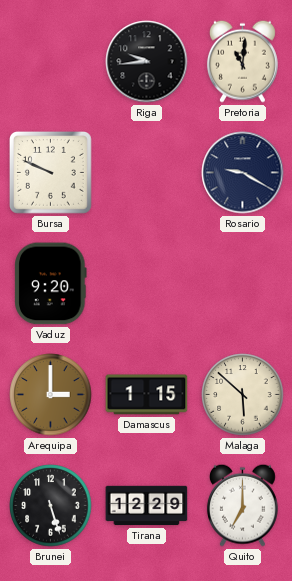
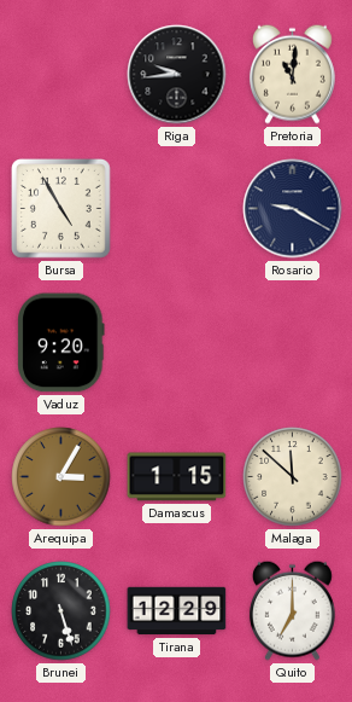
Bursa: 9:49 -> 4:55
Arequipa: 3:00 -> 3:05
Malaga: 5:52 -> 11:52
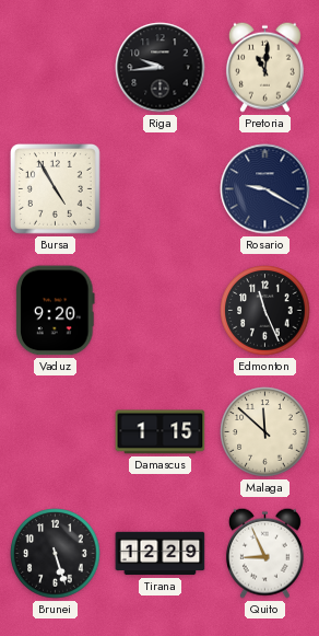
Edmonton: none -> 11:26
Arequipa: 3:05 -> none
Quito: 7:00 -> 8:56
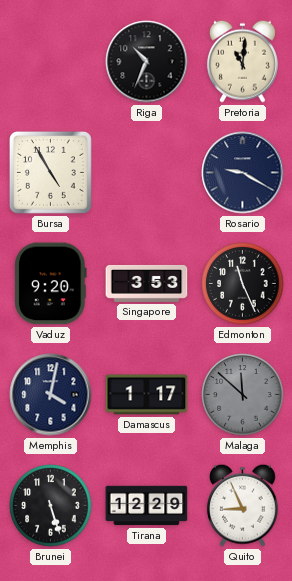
Riga: 9:44 -> 10:34
Singapore: none -> 3:53
Memphis: none -> 4:02
Damascus: 1:15 -> 1:17
Malaga dial: cream -> grey
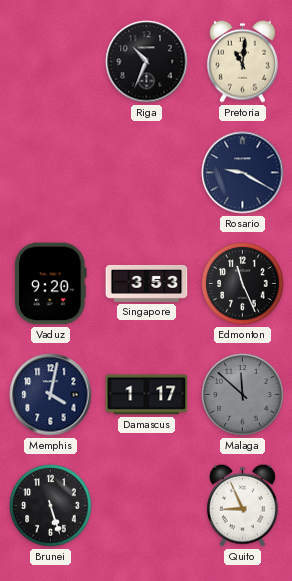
Bursa: 4:55 -> none
Tirana: 12:29 -> none
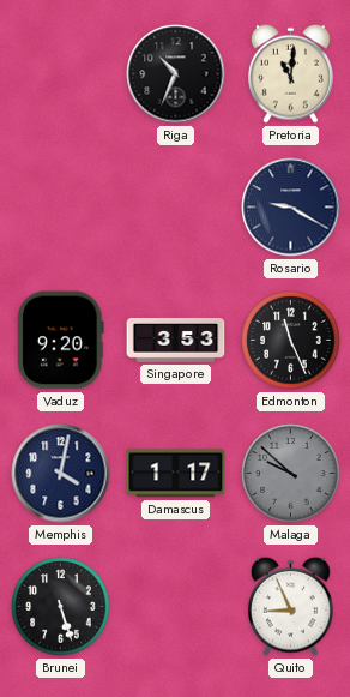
Malaga: 11:52 -> 9:52
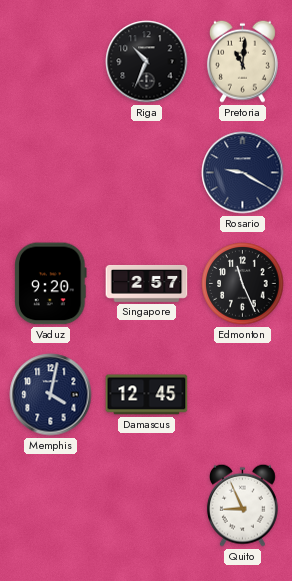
Singapore: 3:53 -> 2:57
Damascus: 1:17 -> 12:45
Malaga: 9:52 -> none
Brunei: 5:27 -> none
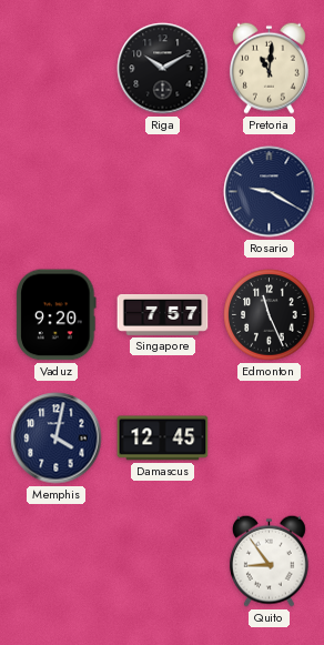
Riga: 10:34 -> 10:10
Singapore: 2:57 -> 7:57
Quito: 8:56 -> 8:54
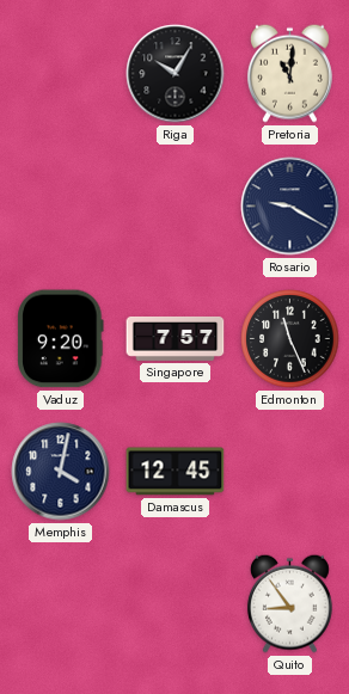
Riga: 10:10 -> 10:05
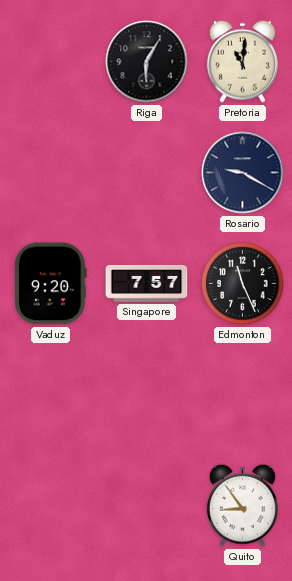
Riga: 10:05 -> 6:05
Memphis: 4:02 -> none
Damascus: 12:45 -> none
